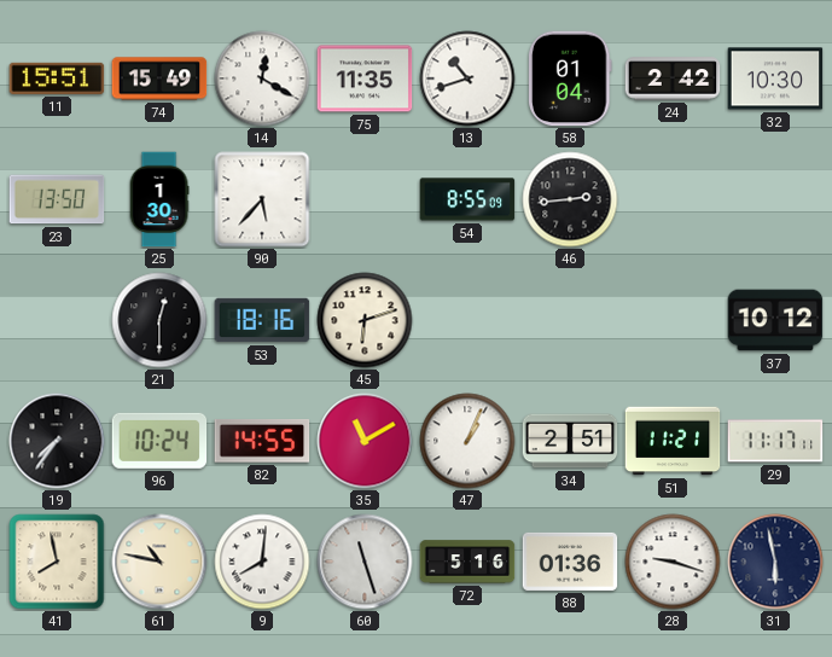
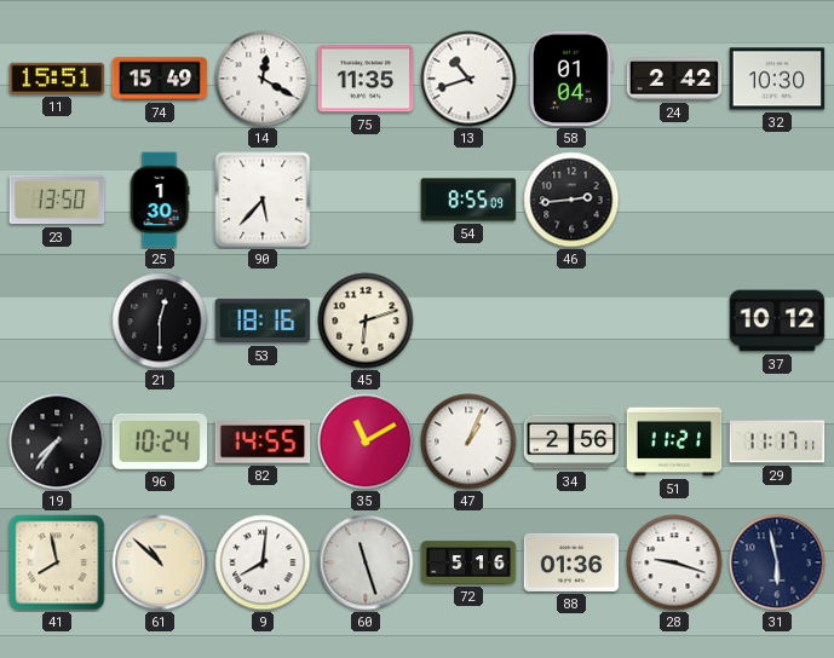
34: 2:51 -> 2:56
61: 10:47 -> 10:52
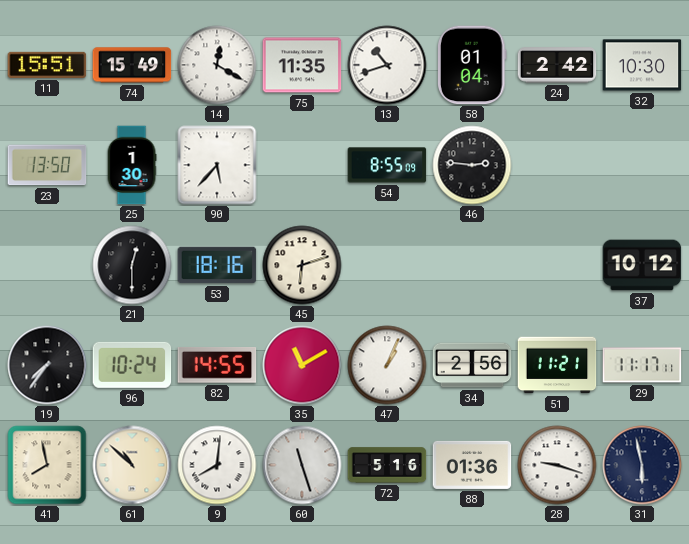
46: 2:44 -> 2:46
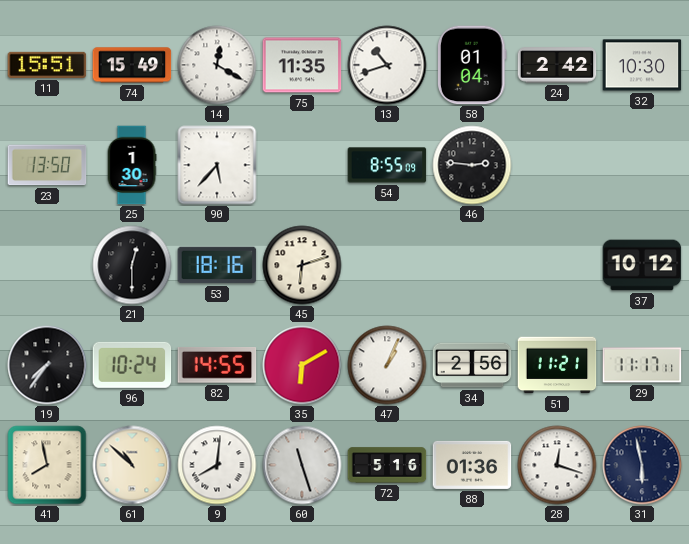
35: 11:10 -> 6:10
28: 9:18 -> 12:18
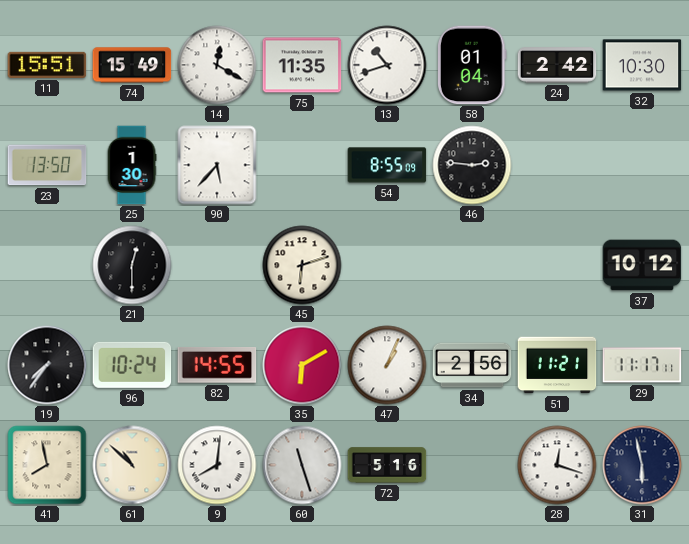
53: 18:16 -> none
88: 01:36 -> none
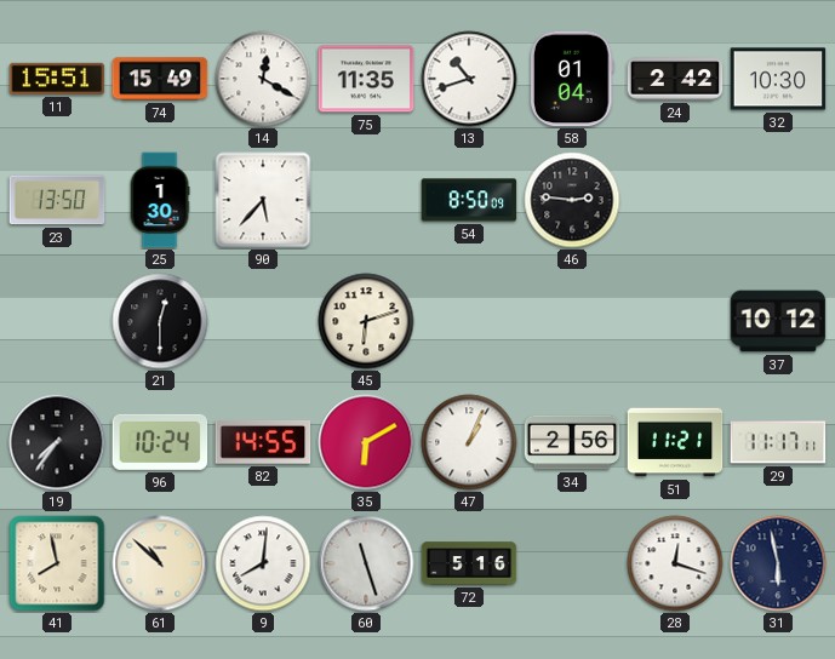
54: 8:55 -> 8:50
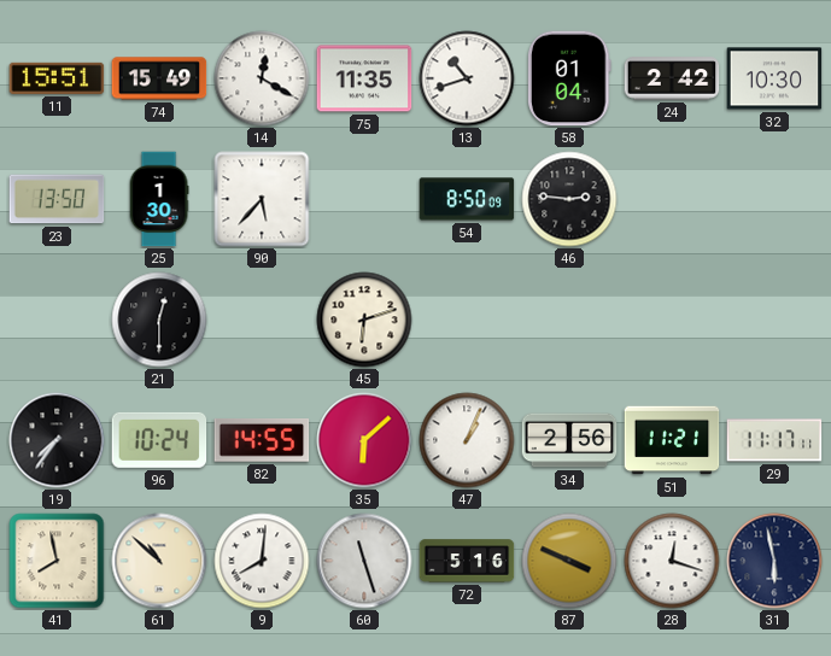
37: 10:12 -> none
35: 6:10 -> 6:08
87: none -> 3:49
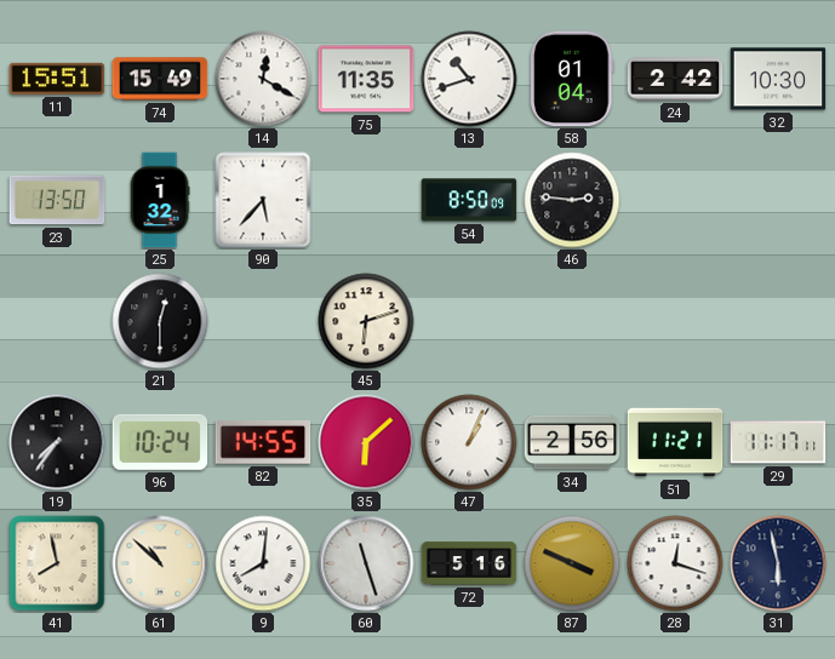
25: 1:30 -> 1:32
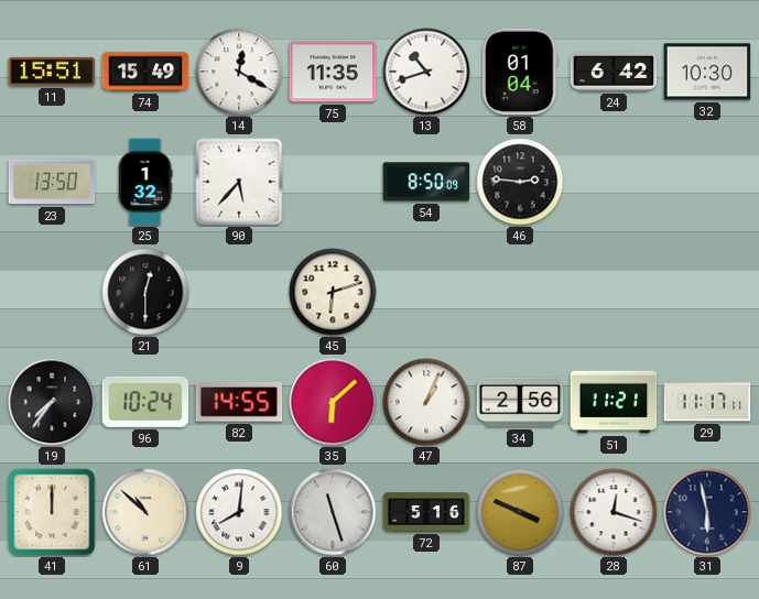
24: 2:42 -> 6:42
41: 7:58 -> 12:00
